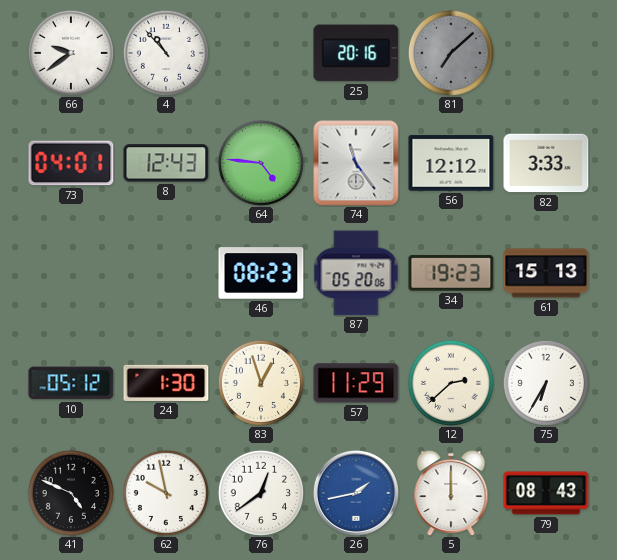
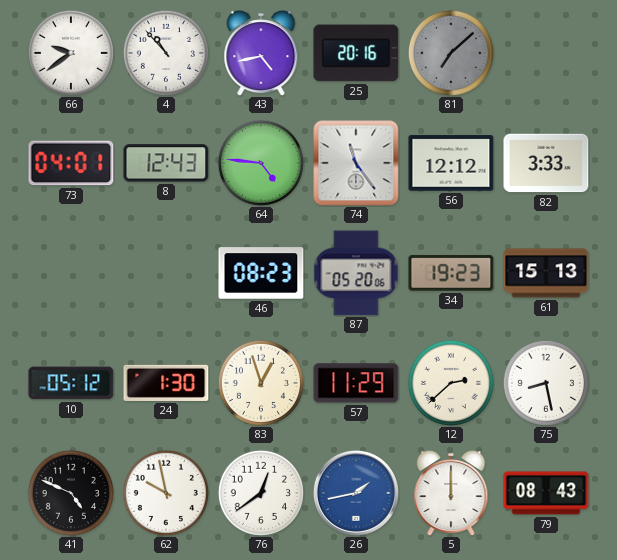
43: none -> 4:43
75: 6:35 -> 8:28
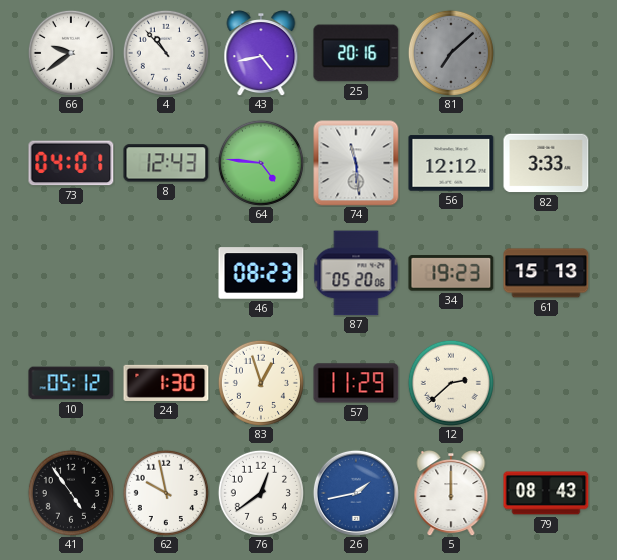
74: 11:24 -> 11:29
75: 8:28 -> none
41: 4:49 -> 4:54
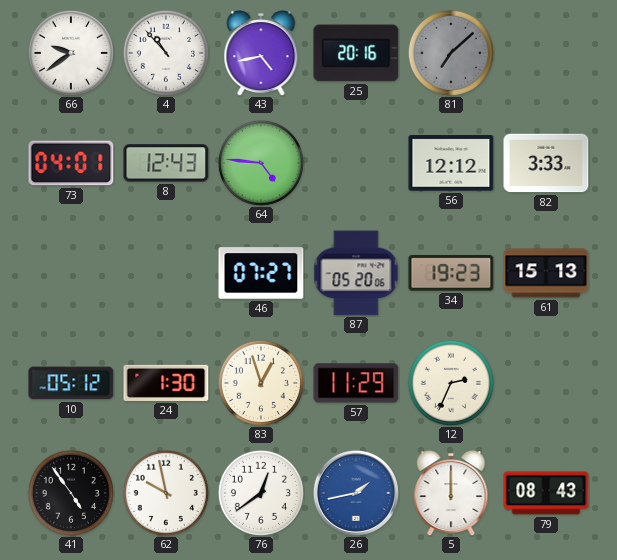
74: 11:29 -> none
46: 08:23 -> 07:27
12: 2:38 -> 2:34
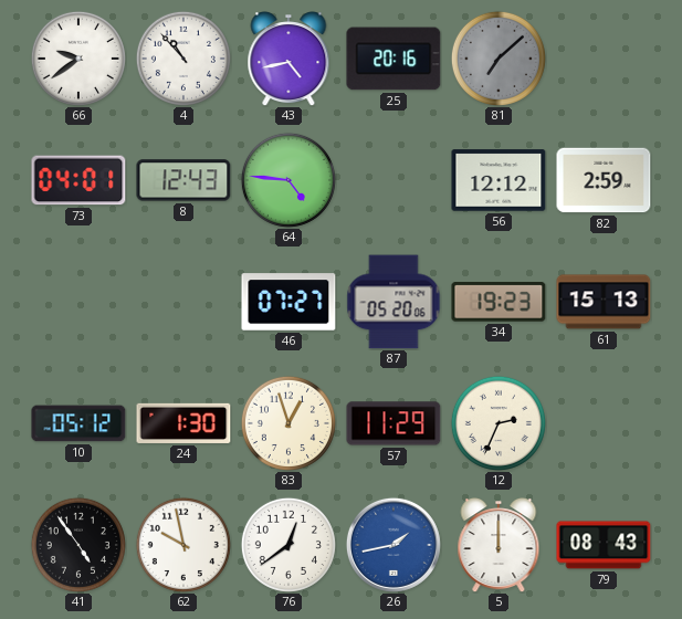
82: 3:33 -> 2:59
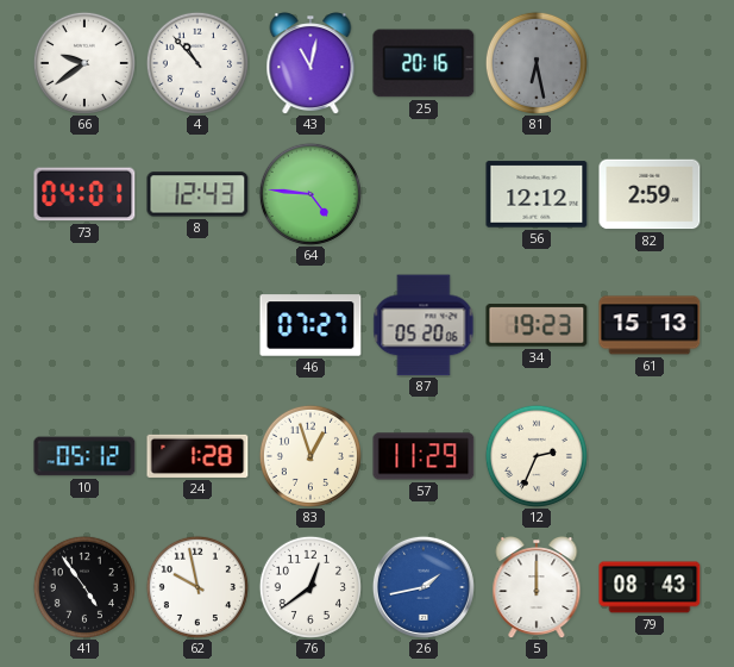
43: 4:43 -> 11:02
81: 7:08 -> 6:28
24: 1:30 -> 1:28
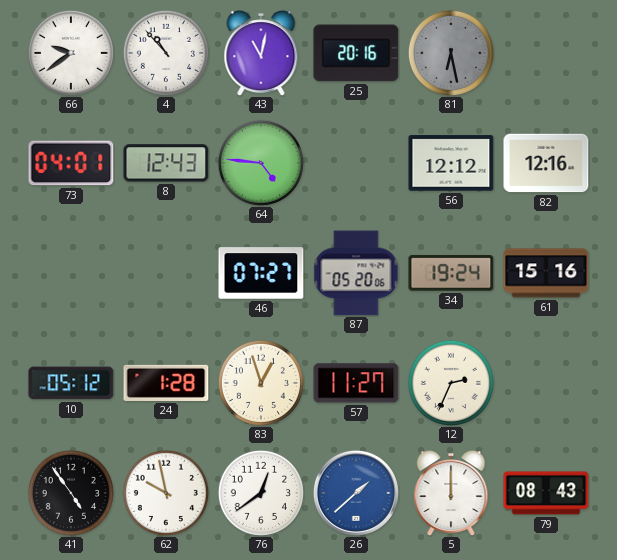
82: 2:59 -> 12:16
34: 19:23 -> 19:24
61: 15:13 -> 15:16
57: 11:29 -> 11:27
26: 1:43 -> 1:38
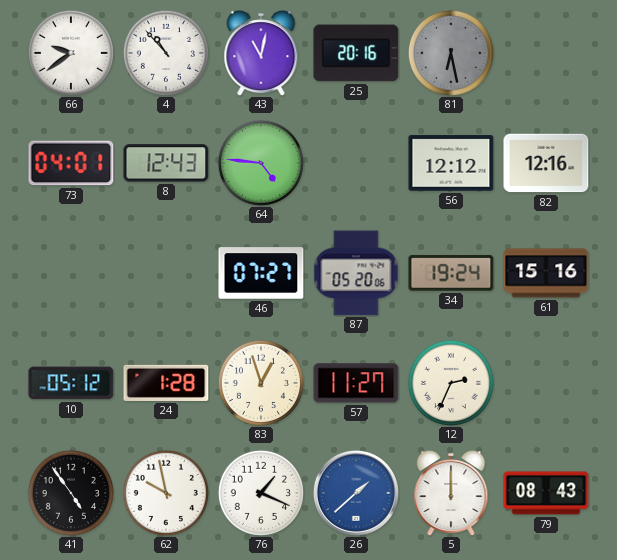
76: 12:39 -> 1:19
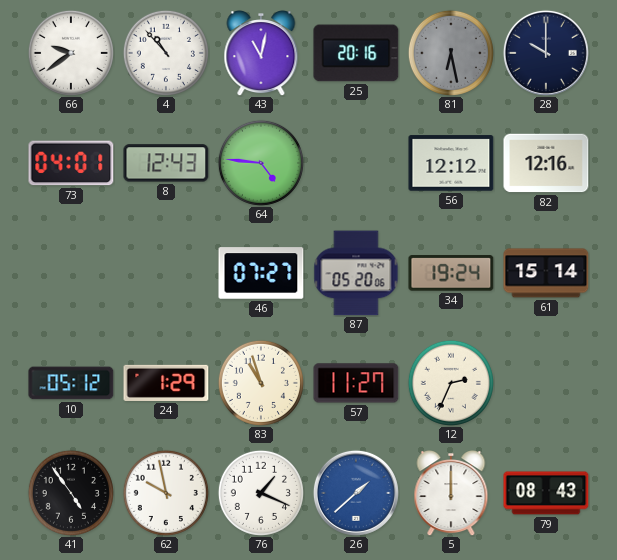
28: none -> 10:00
61: 15:16 -> 15:14
24: 1:28 -> 1:29
83: 12:57 -> 10:57
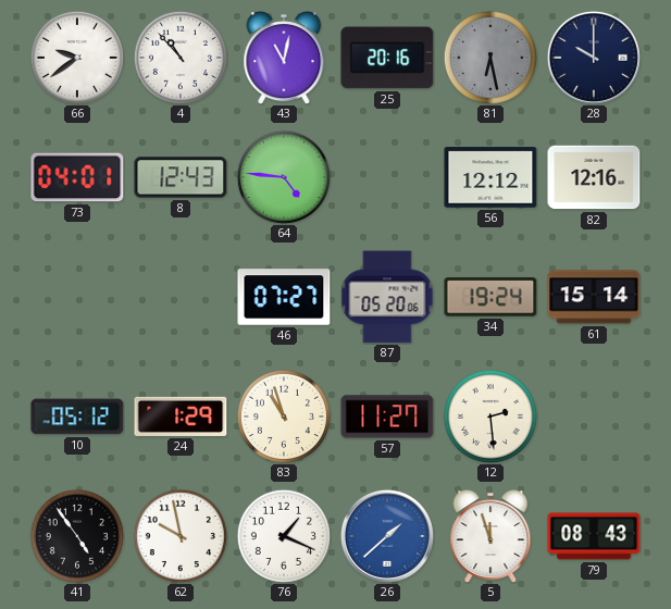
12: 2:34 -> 2:29
5: 12:00 -> 11:57
